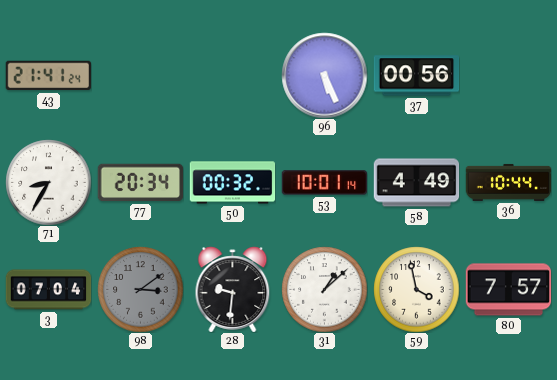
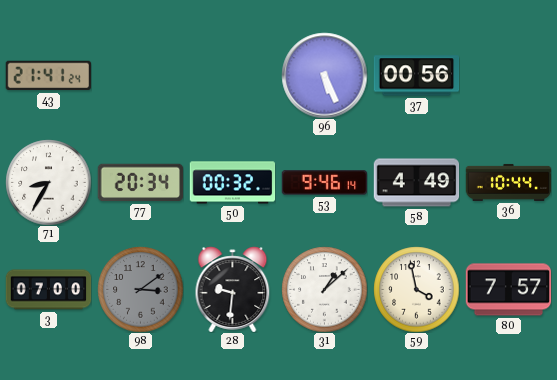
53: 10:01 -> 9:46
3: 07:04 -> 07:00
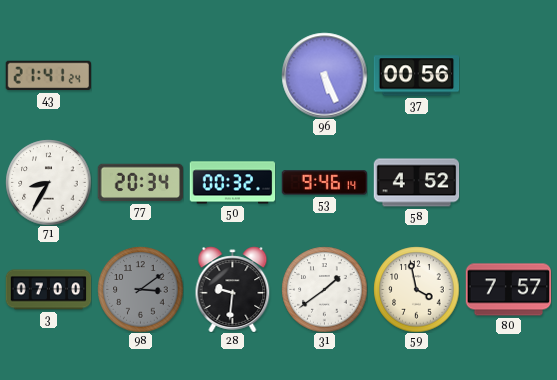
58: 4:49 -> 4:52
36: 10:44 -> none
31: 1:08 -> 1:39
